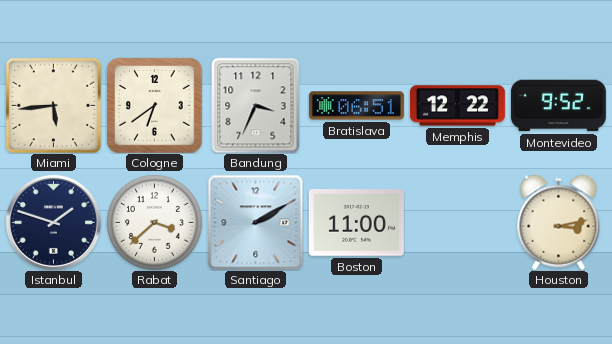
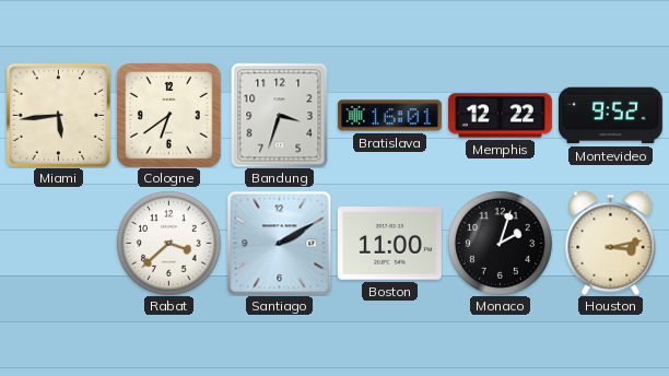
Bandung: 3:34 -> 3:33
Bratislava: 06:51 -> 16:01
Istanbul: 1:48 -> none
Monaco: none -> 2:03
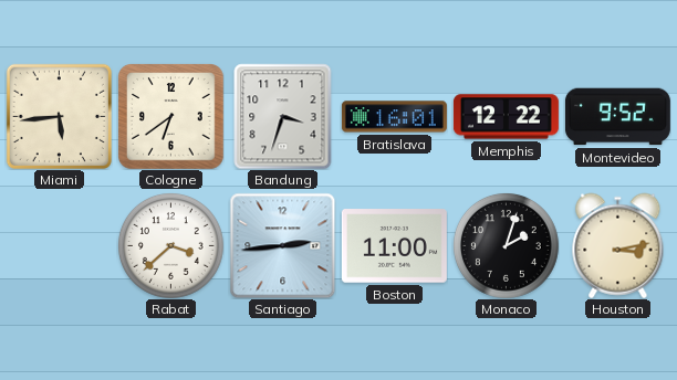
Santiago: 2:10 -> 2:44
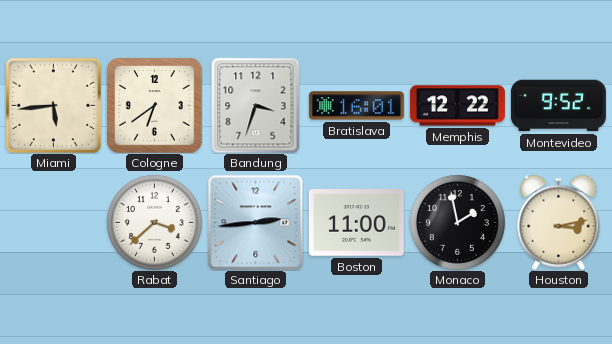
Monaco: 2:03 -> 1:58
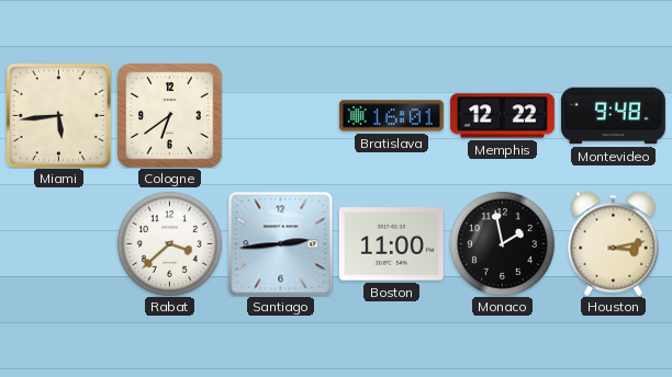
Bandung: 3:33 -> none
Montevideo: 9:52 -> 9:48
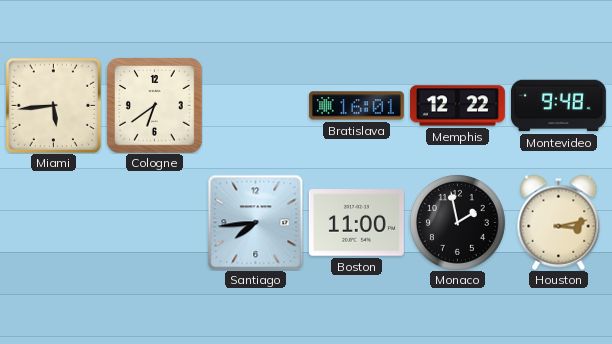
Rabat: 3:38 -> none
Santiago: 2:44 -> 7:44
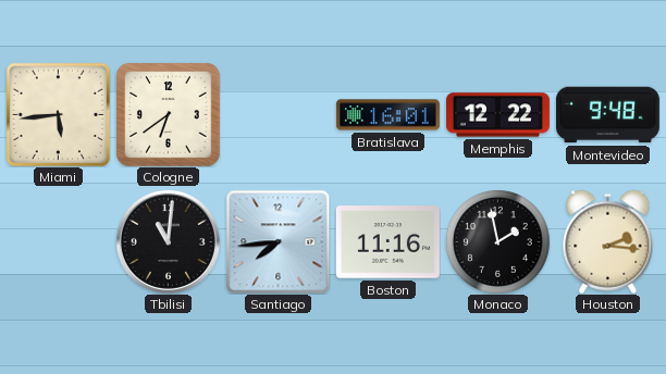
Tbilisi: none -> 11:01
Boston: 11:00 -> 11:16
Houston: 3:13 -> 2:16
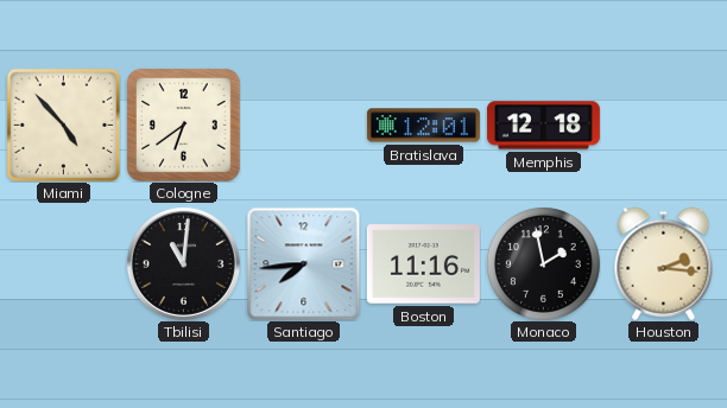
Miami: 5:44 -> 4:53
Bratislava: 16:01 -> 12:01
Memphis: 12:22 -> 12:18
Montevideo: 9:48 -> none
